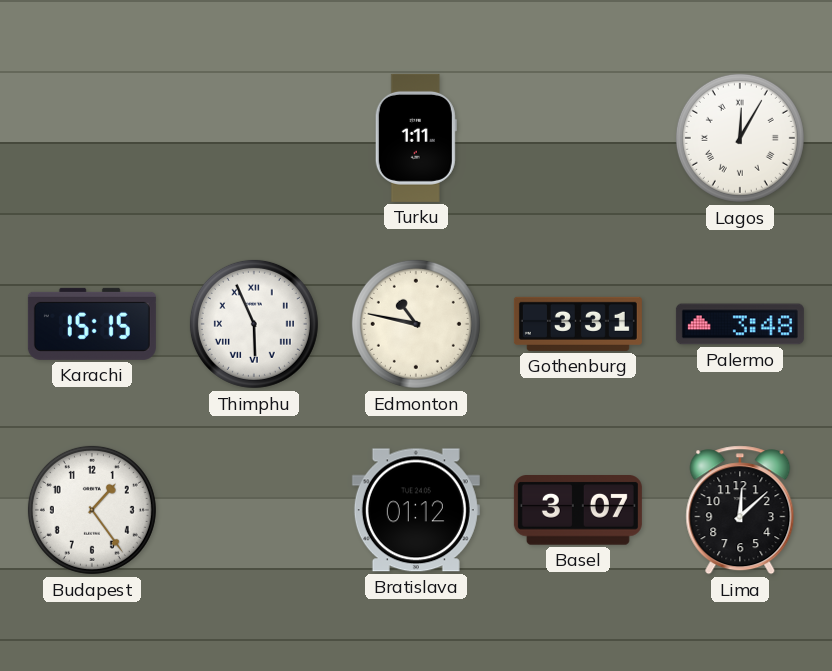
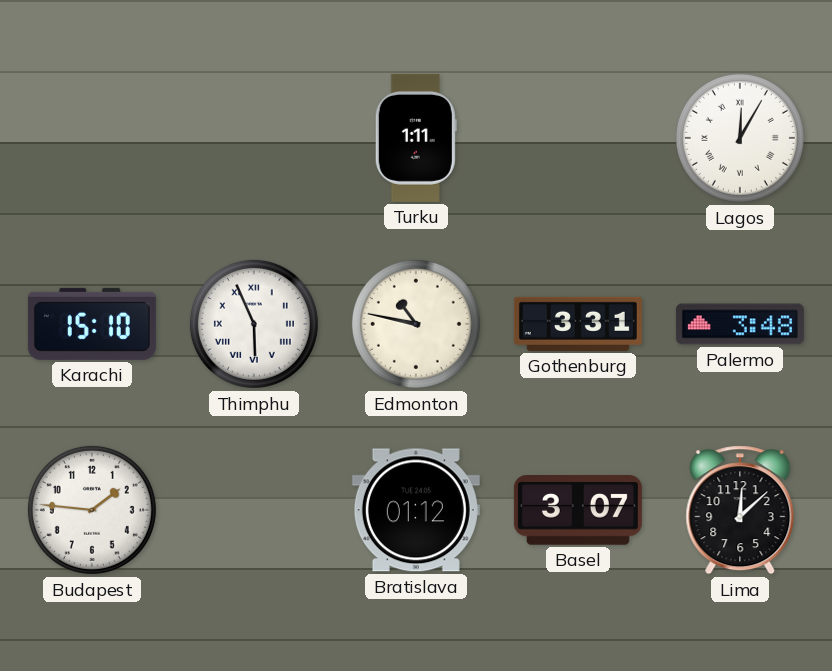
Karachi: 15:15 -> 15:10
Budapest: 1:24 -> 1:46
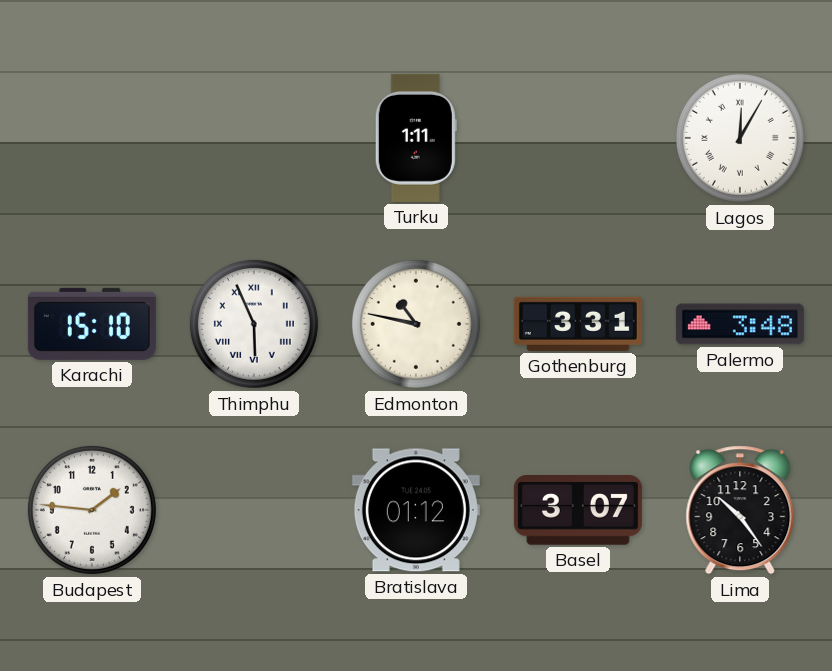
Lima: 12:08 -> 10:24
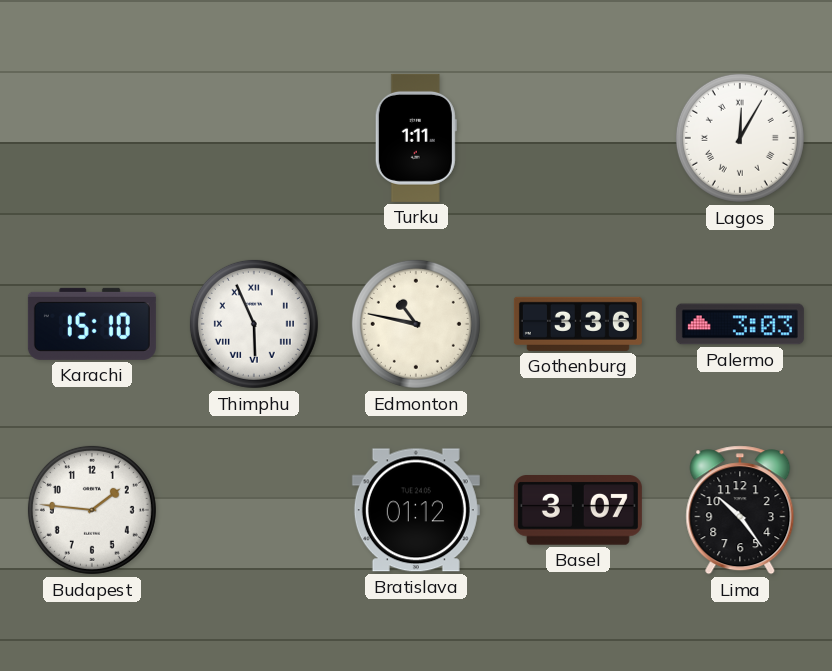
Gothenburg: 3:31 -> 3:36
Palermo: 3:48 -> 3:03
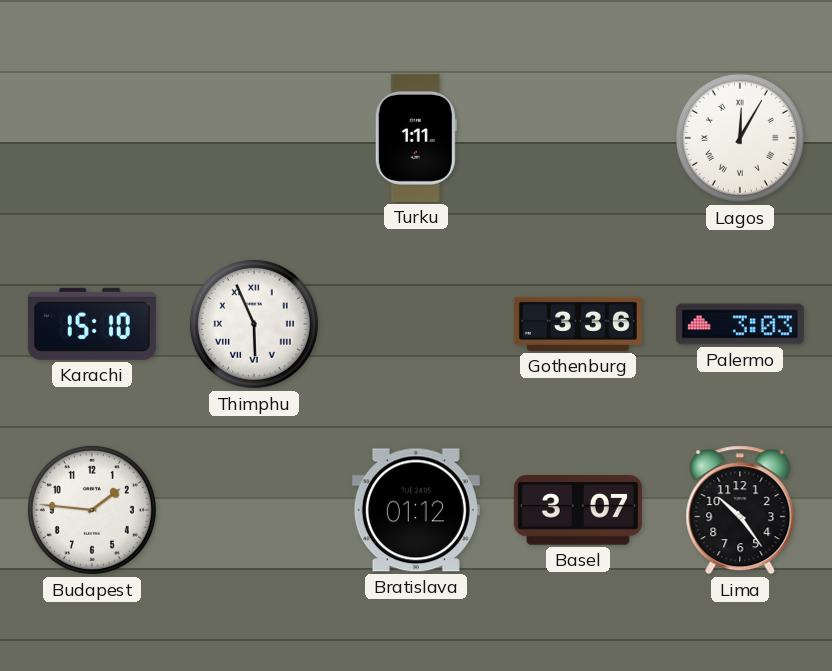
Edmonton: 10:47 -> none
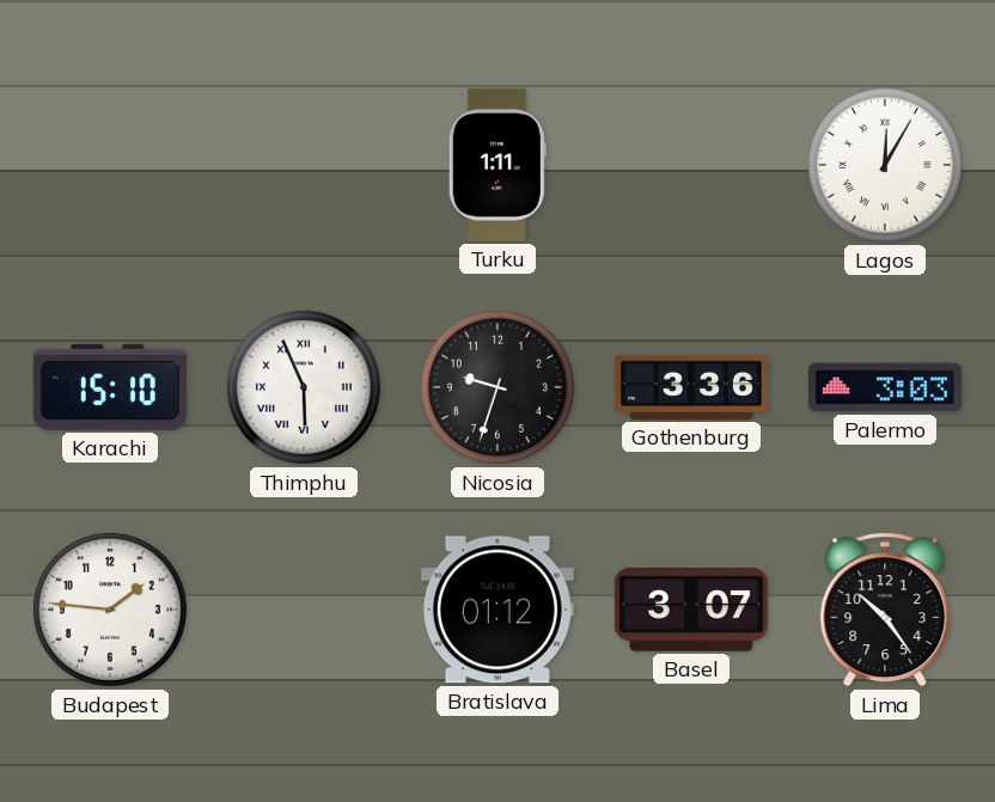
Nicosia: none -> 9:33
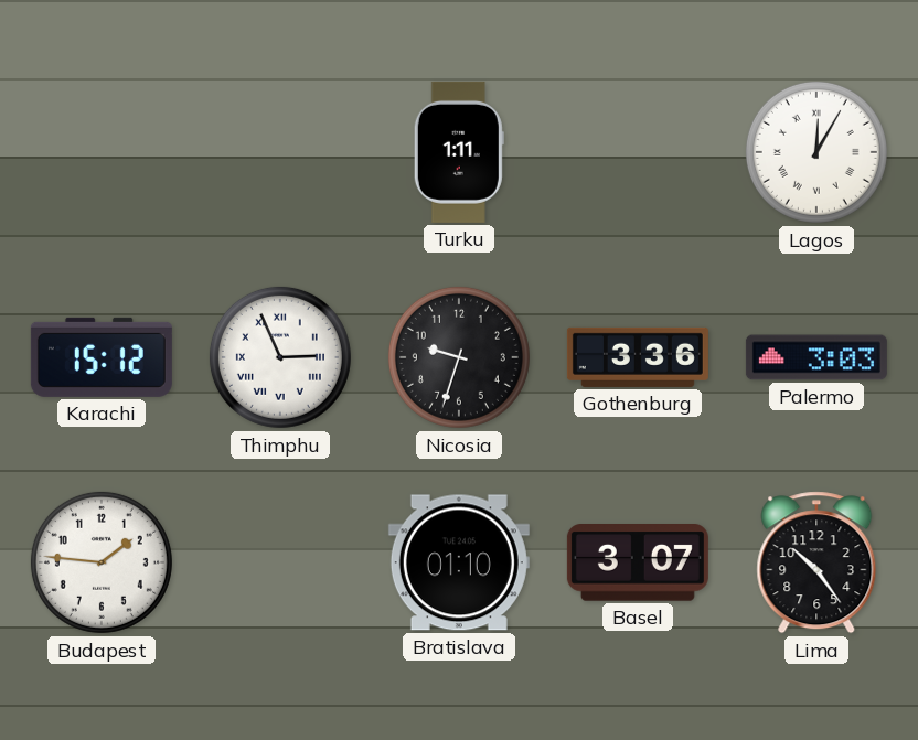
Karachi: 15:10 -> 15:12
Thimphu: 5:56 -> 2:56
Bratislava: 01:12 -> 01:10
